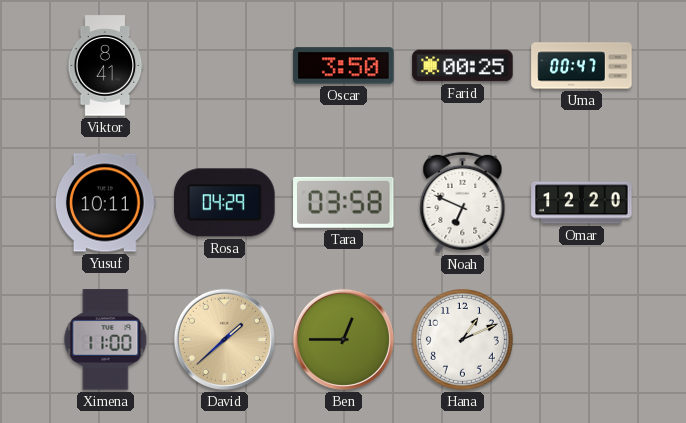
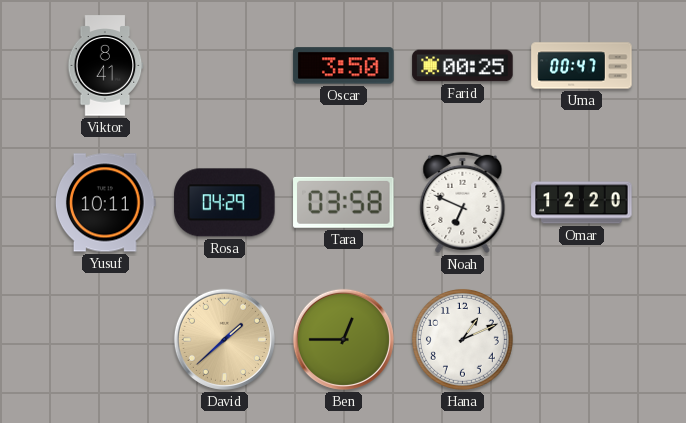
Ximena: 11:00 -> none
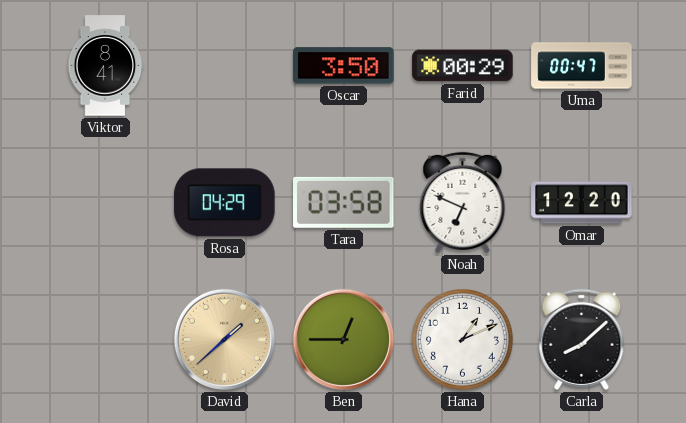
Farid: 00:25 -> 00:29
Yusuf: 10:11 -> none
Carla: none -> 8:08
